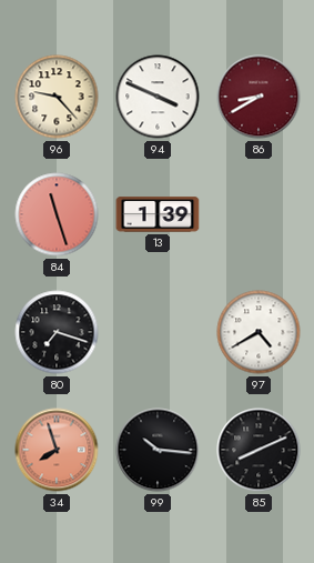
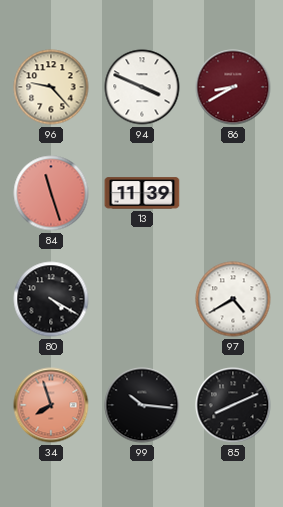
13: 1:39 -> 11:39
80: 7:18 -> 4:20
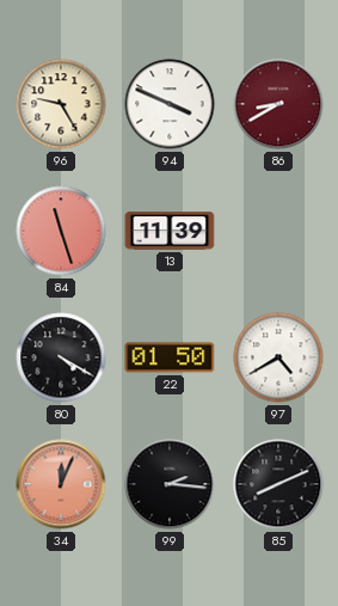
96: 9:23 -> 9:25
22: none -> 01:50
34: 7:57 -> 12:04
99: 10:16 -> 2:16
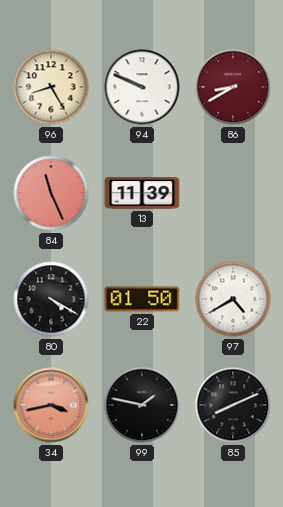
96: 9:25 -> 8:25
94: 3:49 -> 9:49
84: 11:27 -> 11:26
34: 12:04 -> 3:43
99: 2:16 -> 1:47
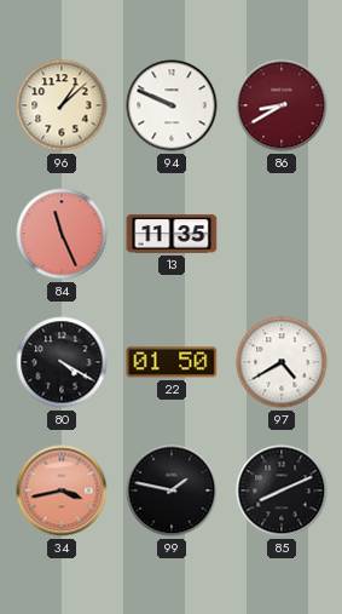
96: 8:25 -> 1:08
13: 11:39 -> 11:35
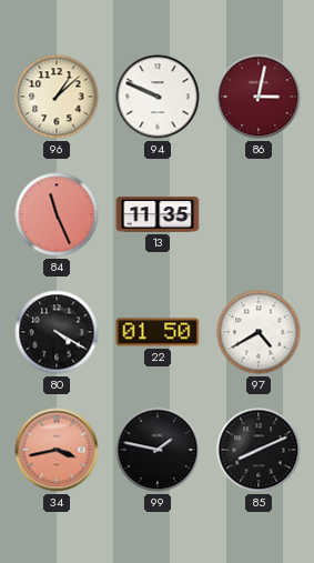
86: 8:40 -> 3:02
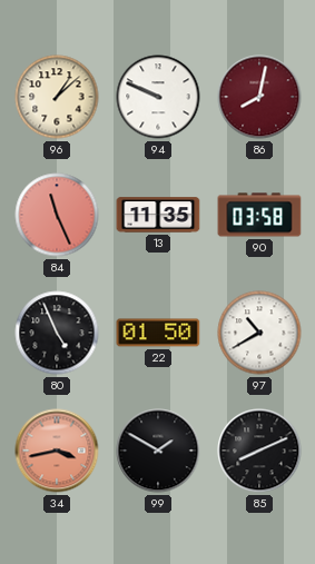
86: 3:02 -> 8:02
90: none -> 03:58
80: 4:20 -> 4:56
97: 4:40 -> 10:40
99: 1:47 -> 1:50
